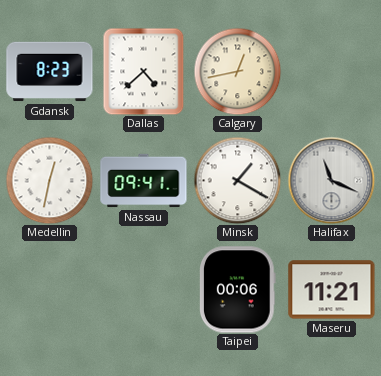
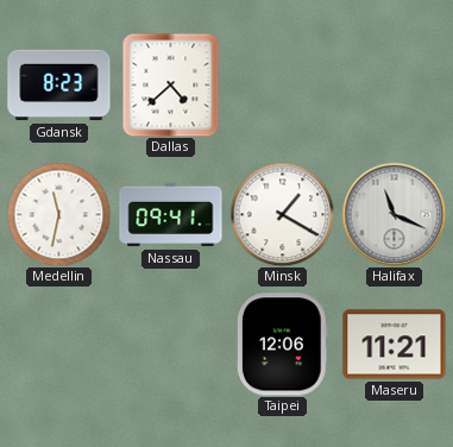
Calgary: 12:43 -> none
Medellin: 12:32 -> 11:32
Taipei: 00:06 -> 12:06
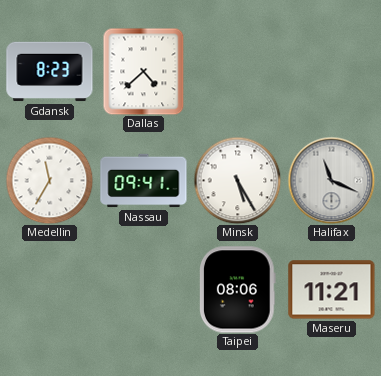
Medellin: 11:32 -> 11:35
Minsk: 1:20 -> 5:25
Taipei: 12:06 -> 08:06
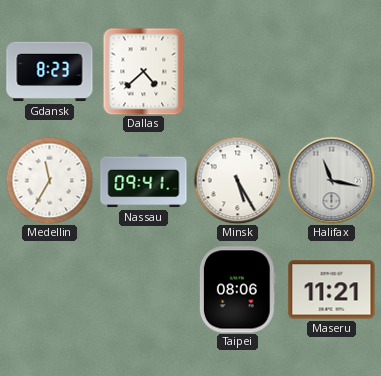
Halifax: 11:19 -> 11:17
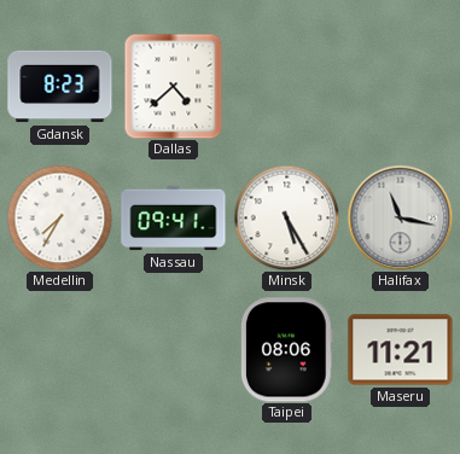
Medellin: 11:35 -> 7:35
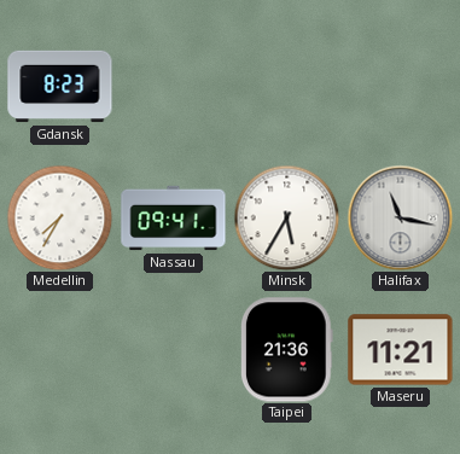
Dallas: 4:38 -> none
Minsk: 5:25 -> 5:35
Taipei: 08:06 -> 21:36
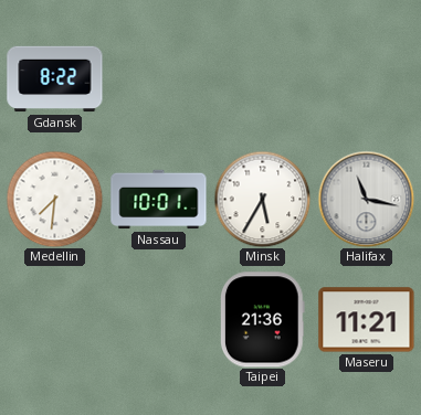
Gdansk: 8:23 -> 8:22
Medellin: 7:35 -> 7:31
Nassau: 09:41 -> 10:01
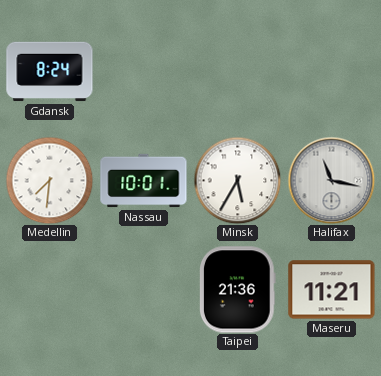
Gdansk: 8:22 -> 8:24
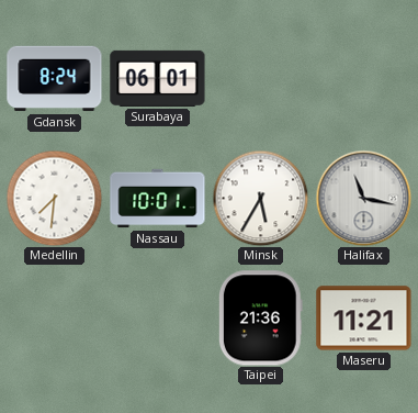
Surabaya: none -> 06:01
